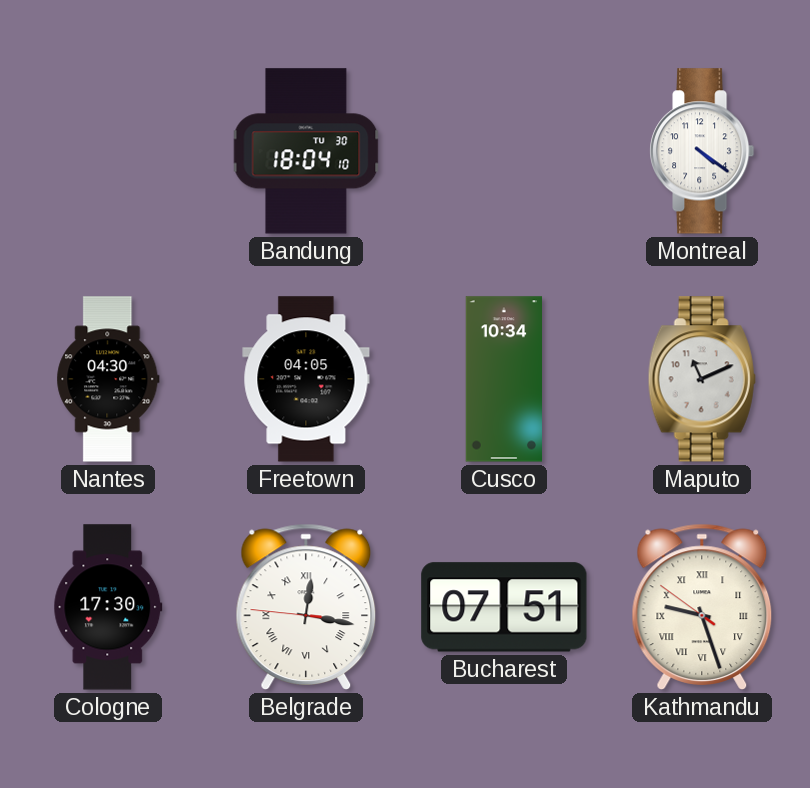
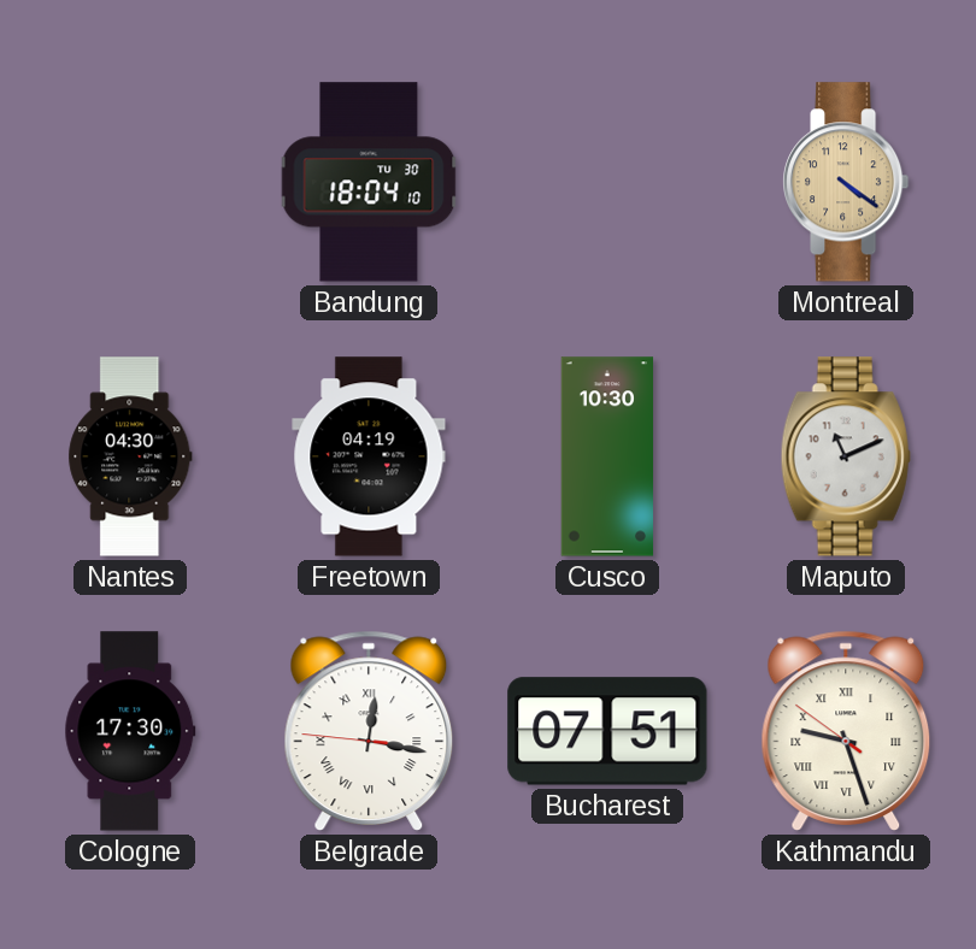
Montreal dial: white -> champagne
Freetown: 04:05 -> 04:19
Cusco: 10:34 -> 10:30
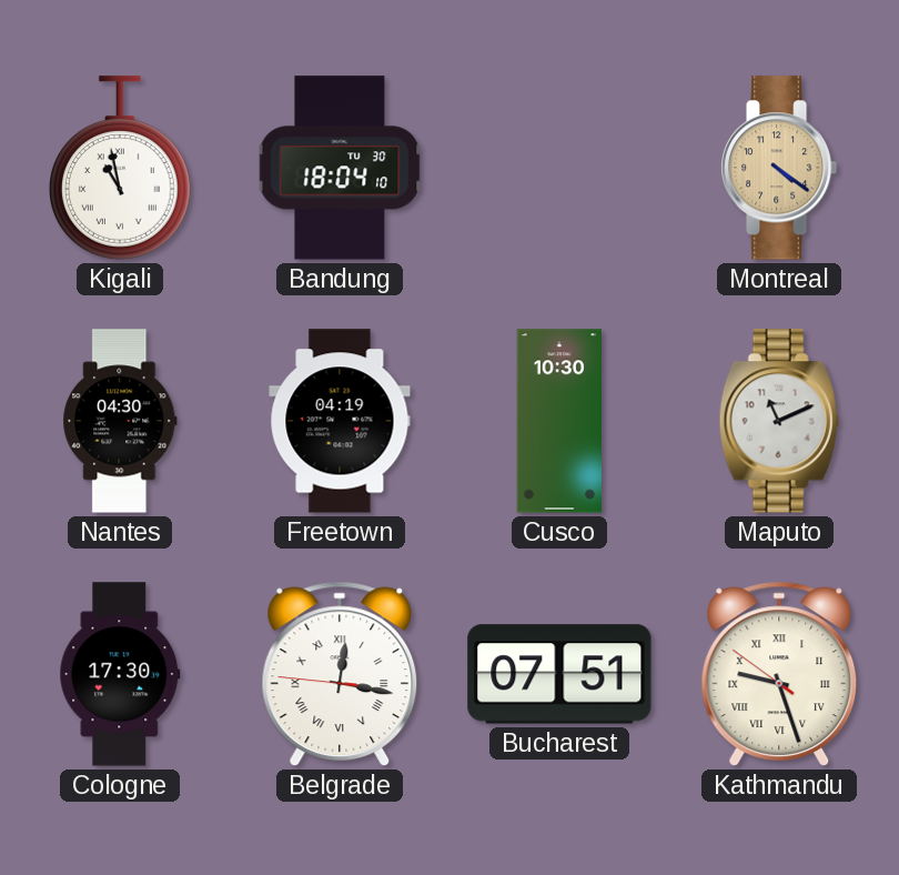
Kigali: none -> 10:58
